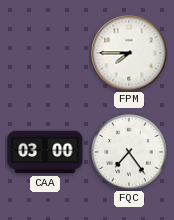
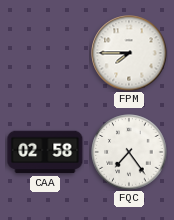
CAA: 03:00 -> 02:58
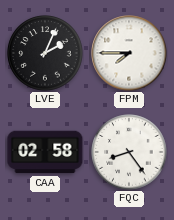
LVE: none -> 2:04
FQC: 7:24 -> 8:24
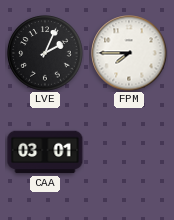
CAA: 02:58 -> 03:01
FQC: 8:24 -> none
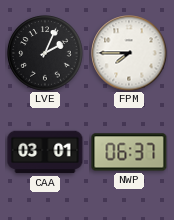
NWP: none -> 06:37
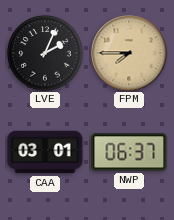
FPM dial: white -> champagne
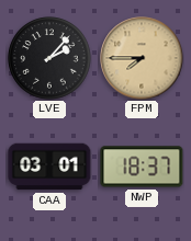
LVE: 2:04 -> 2:07
NWP: 06:37 -> 18:37
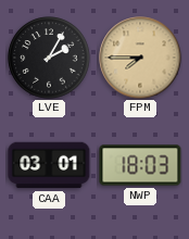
LVE: 2:07 -> 2:05
NWP: 18:37 -> 18:03
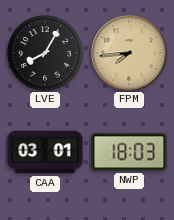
LVE: 2:05 -> 8:05
FPM: 7:45 -> 7:44
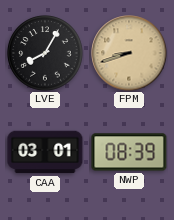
FPM: 7:44 -> 8:42
NWP: 18:03 -> 08:39
